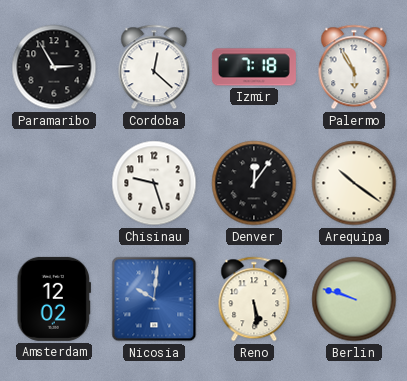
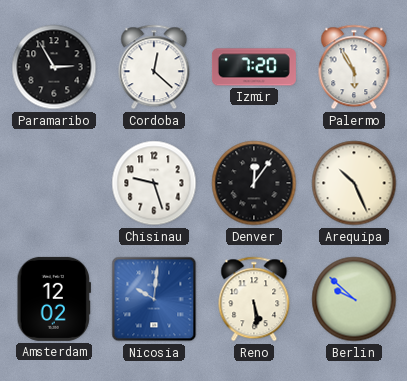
Izmir: 7:18 -> 7:20
Arequipa: 10:21 -> 10:26
Berlin: 9:48 -> 9:52
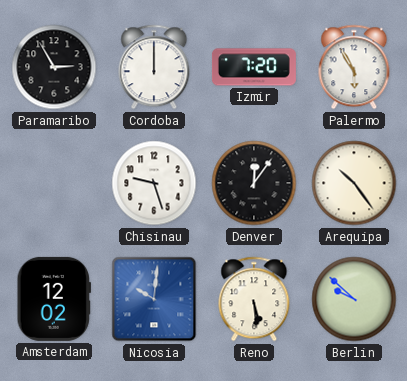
Cordoba: 12:22 -> 12:00
Arequipa: 10:26 -> 10:24
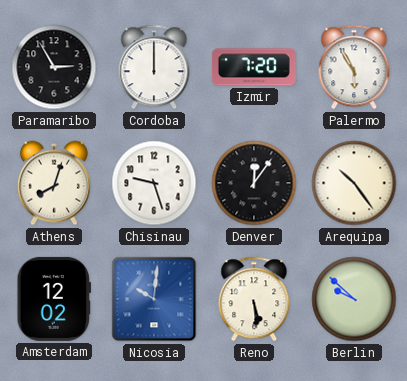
Athens: none -> 8:03
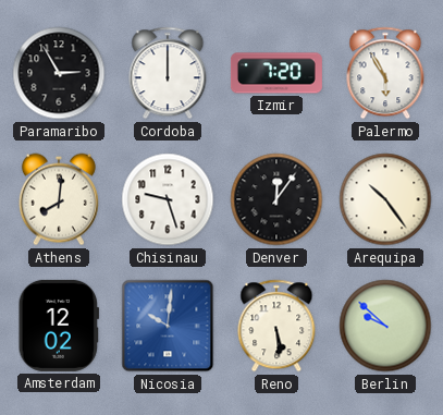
Athens: 8:03 -> 8:01
